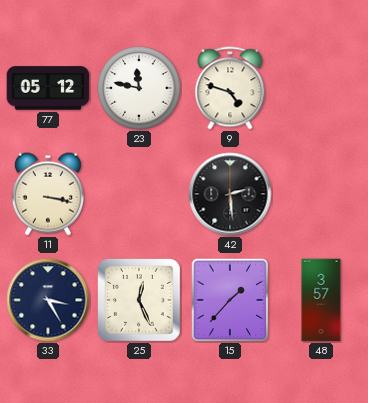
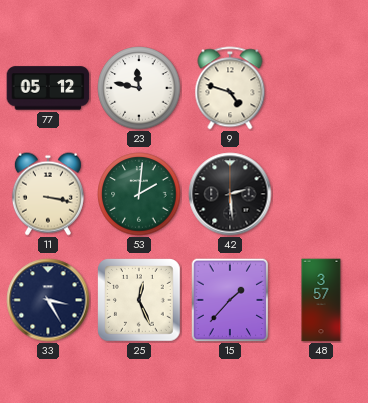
53: none -> 2:01
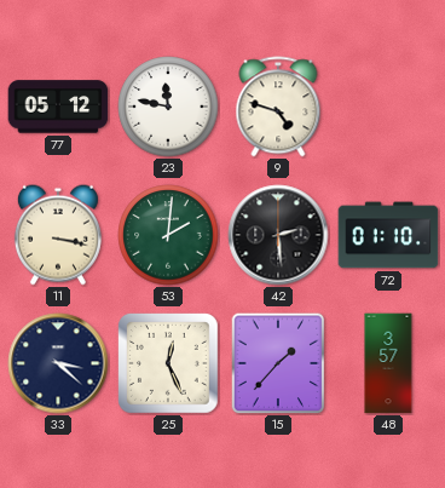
72: none -> 01:10
33: 3:25 -> 3:22
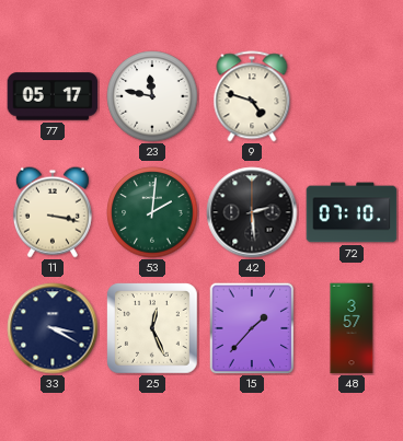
77: 05:12 -> 05:17
72: 01:10 -> 07:10
33: 3:22 -> 3:20
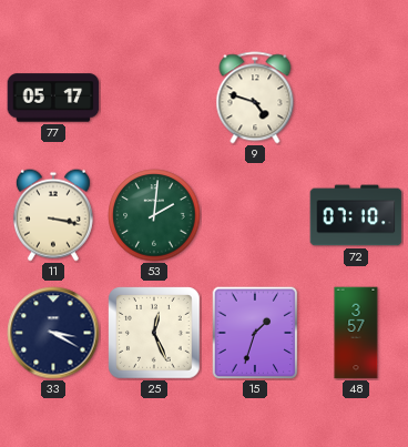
23: 11:47 -> none
42: 2:29 -> none
15: 1:37 -> 1:33
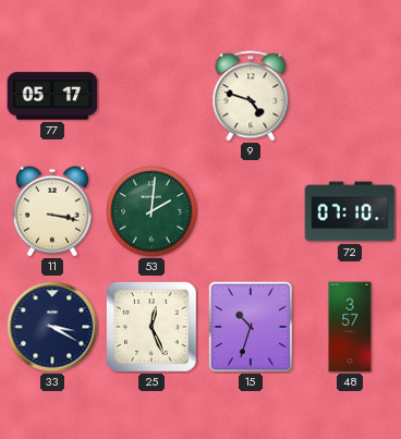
15: 1:33 -> 10:33
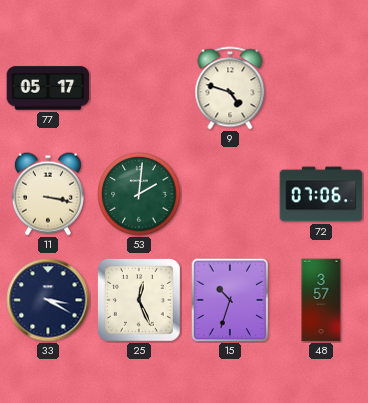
72: 07:10 -> 07:06
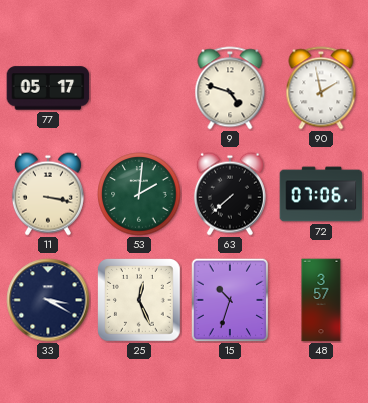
90: none -> 1:58
63: none -> 7:38
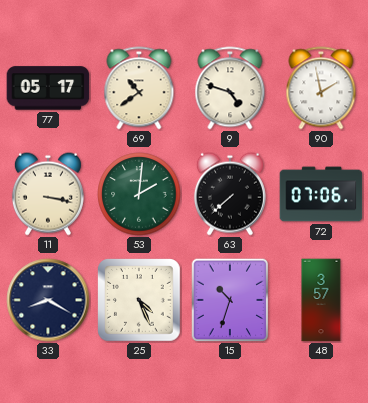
69: none -> 10:39
33: 3:20 -> 8:20
25: 12:26 -> 4:26
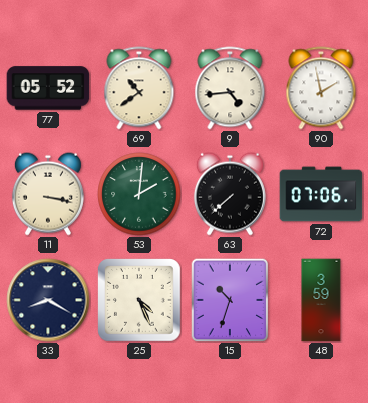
77: 05:17 -> 05:52
9: 4:48 -> 4:44
48: 3:57 -> 3:59
